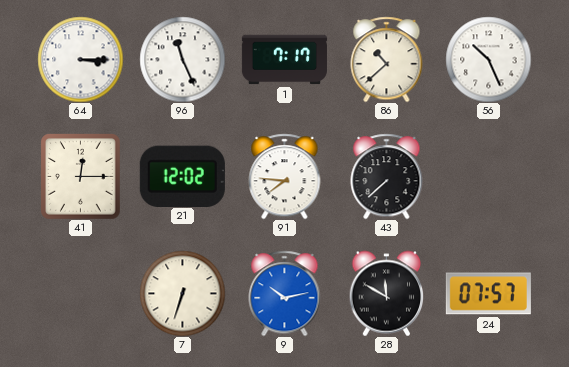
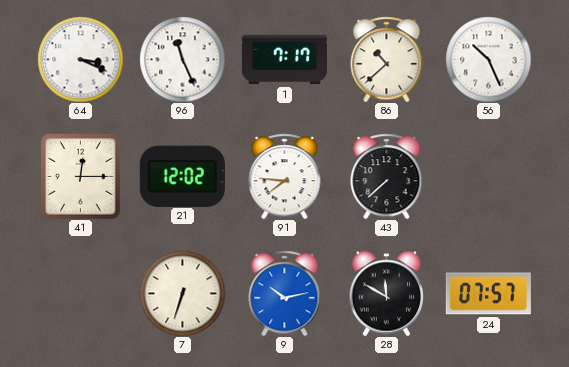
64: 3:15 -> 3:19
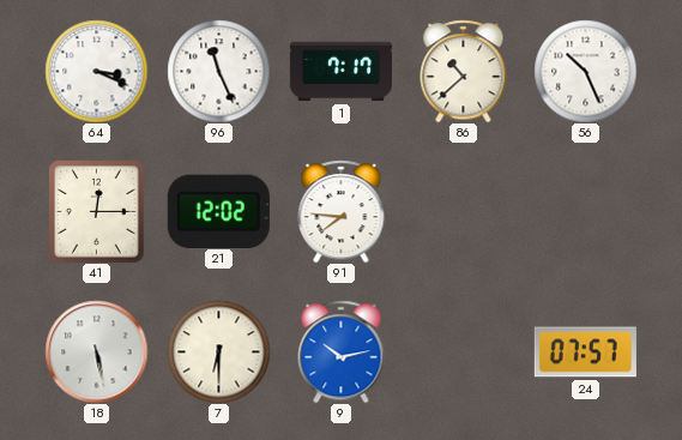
43: 7:38 -> none
18: none -> 5:28
7: 6:33 -> 6:30
28: 11:50 -> none
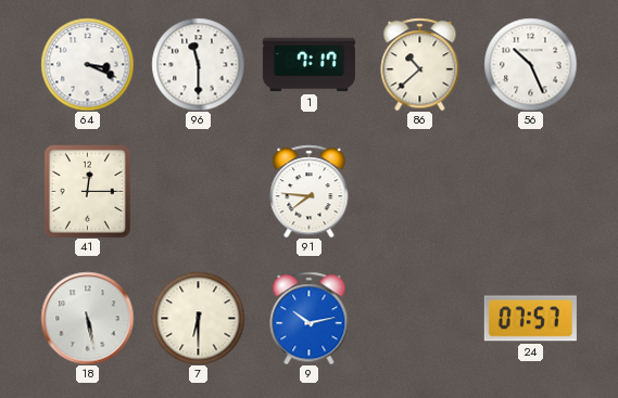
96: 11:26 -> 11:30
21: 12:02 -> none
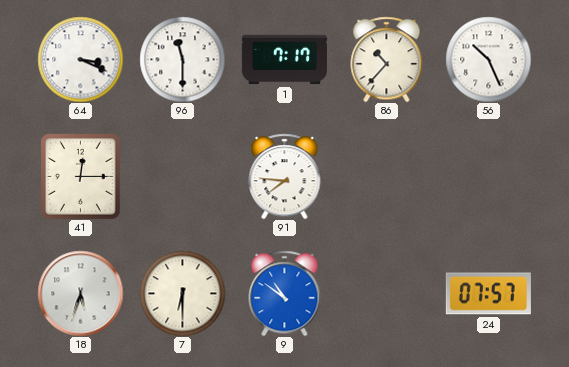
86: 10:38 -> 10:37
18: 5:28 -> 5:33
9: 10:13 -> 10:51
